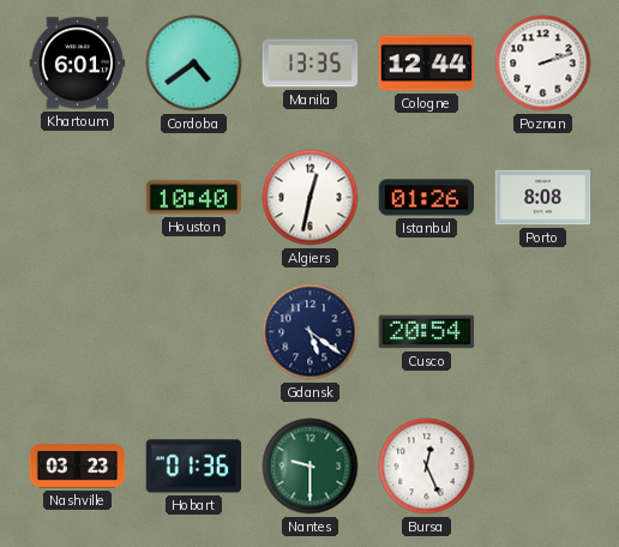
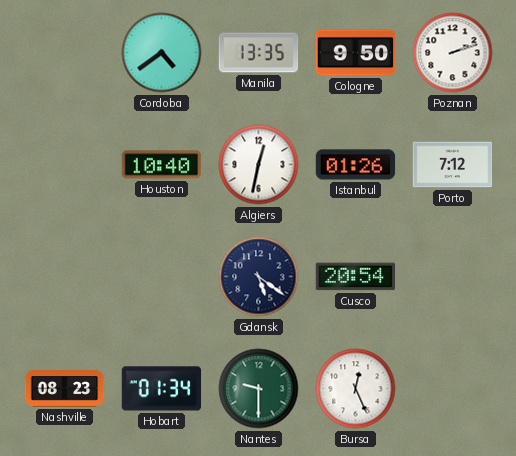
Khartoum: 6:01 -> none
Cologne: 12:44 -> 9:50
Porto: 8:08 -> 7:12
Nashville: 03:23 -> 08:23
Hobart: 01:36 -> 01:34
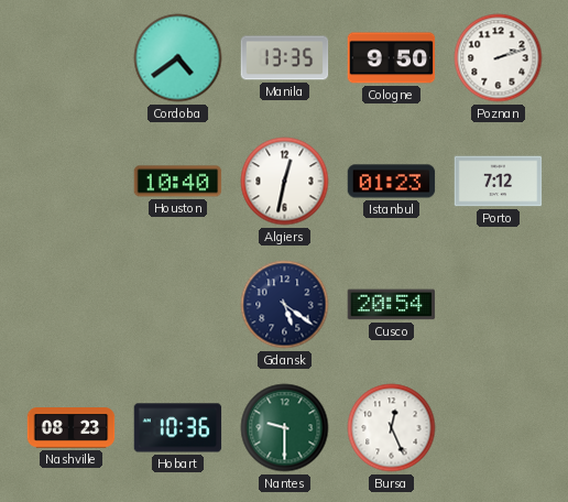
Istanbul: 01:26 -> 01:23
Hobart: 01:34 -> 10:36
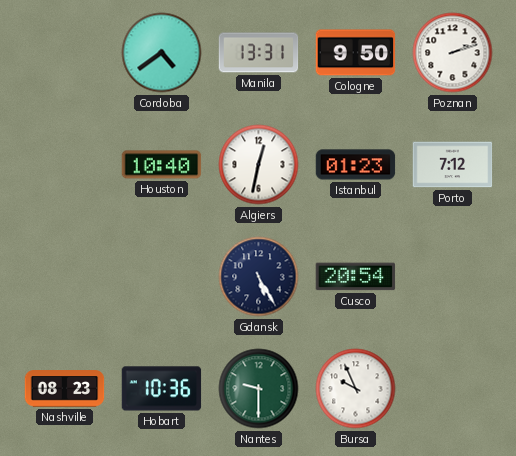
Manila: 13:35 -> 13:31
Gdansk: 5:21 -> 5:25
Bursa: 12:26 -> 9:56
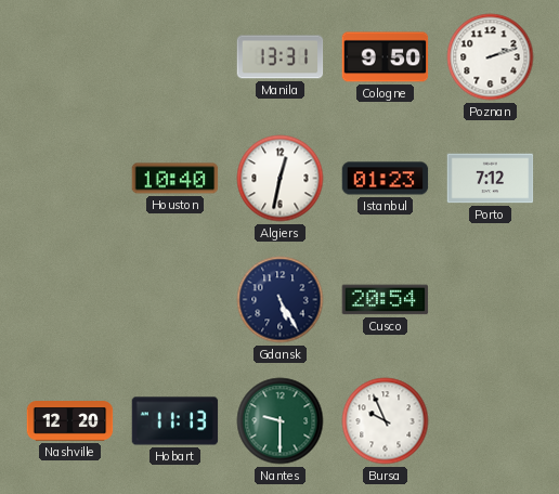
Cordoba: 4:39 -> none
Nashville: 08:23 -> 12:20
Hobart: 10:36 -> 11:13
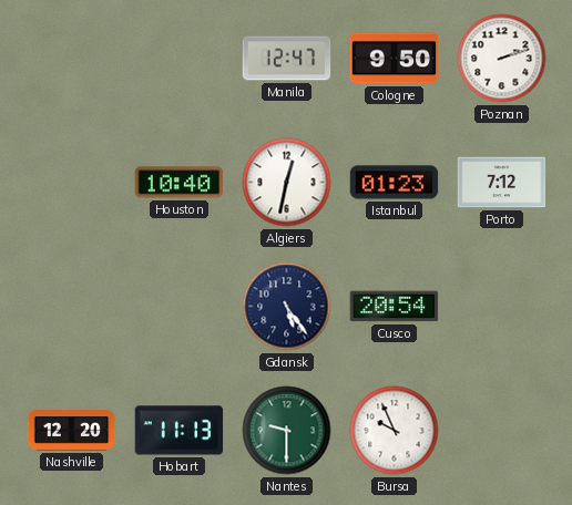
Manila: 13:31 -> 12:47
Gdansk: 5:25 -> 5:24
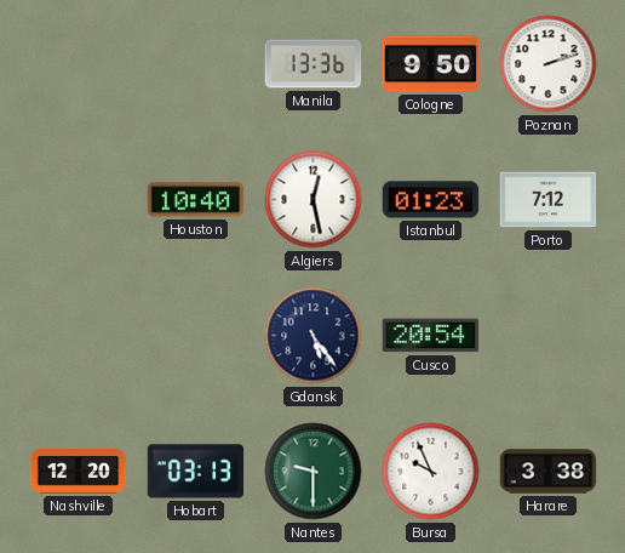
Manila: 12:47 -> 13:36
Algiers: 12:32 -> 12:28
Hobart: 11:13 -> 03:13
Harare: none -> 3:38
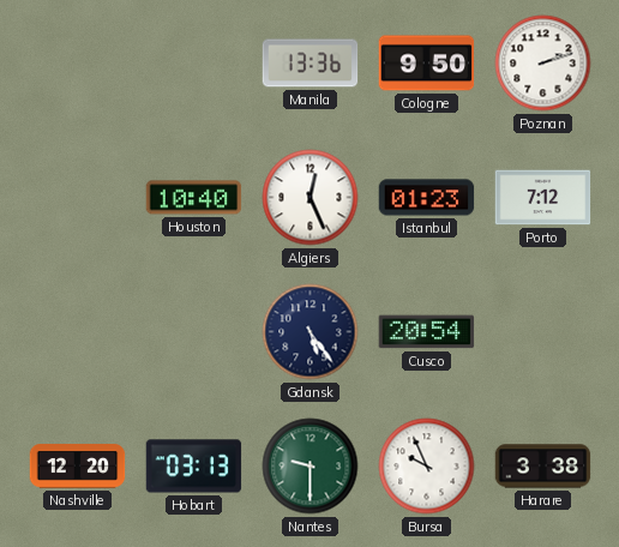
Algiers: 12:28 -> 12:26
